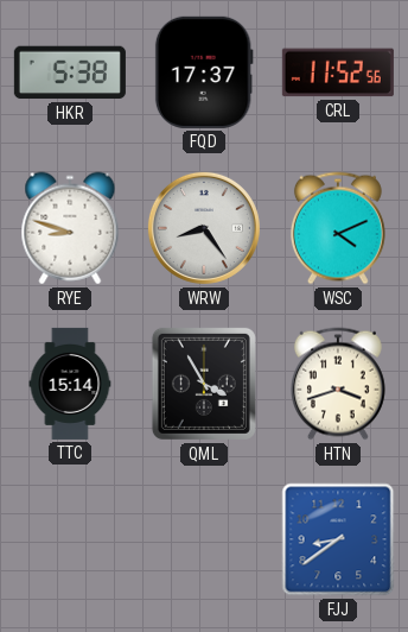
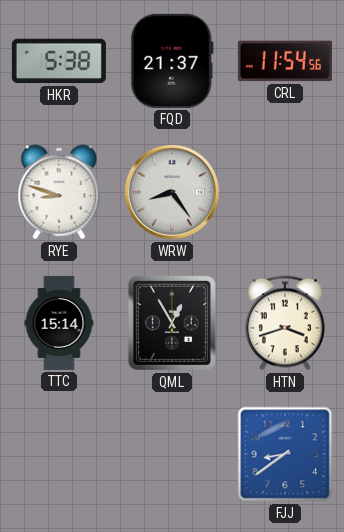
FQD: 17:37 -> 21:37
CRL: 11:52 -> 11:54
WSC: 4:11 -> none
QML: 3:55 -> 12:55
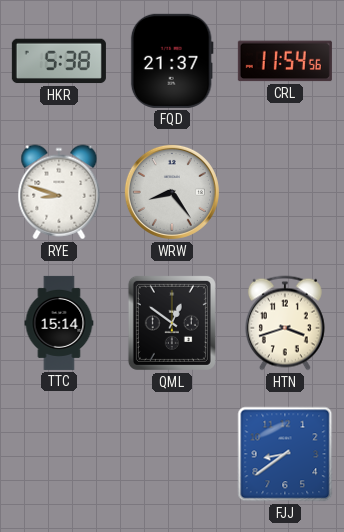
QML: 12:55 -> 12:51
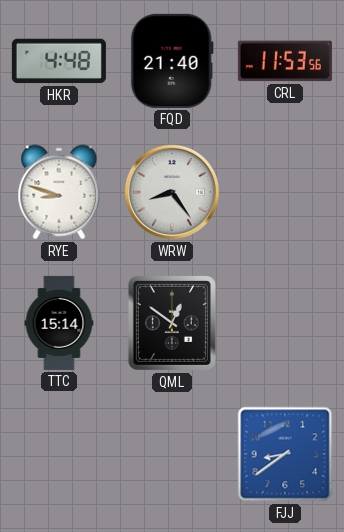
HKR: 5:38 -> 4:48
FQD: 21:37 -> 21:40
CRL: 11:54 -> 11:53
HTN: 3:42 -> none
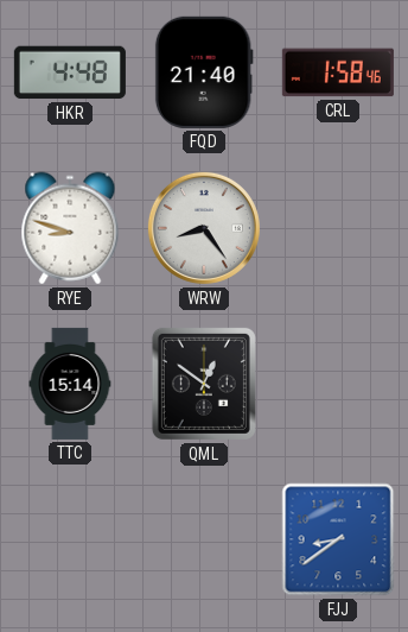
CRL: 11:53 -> 1:58
